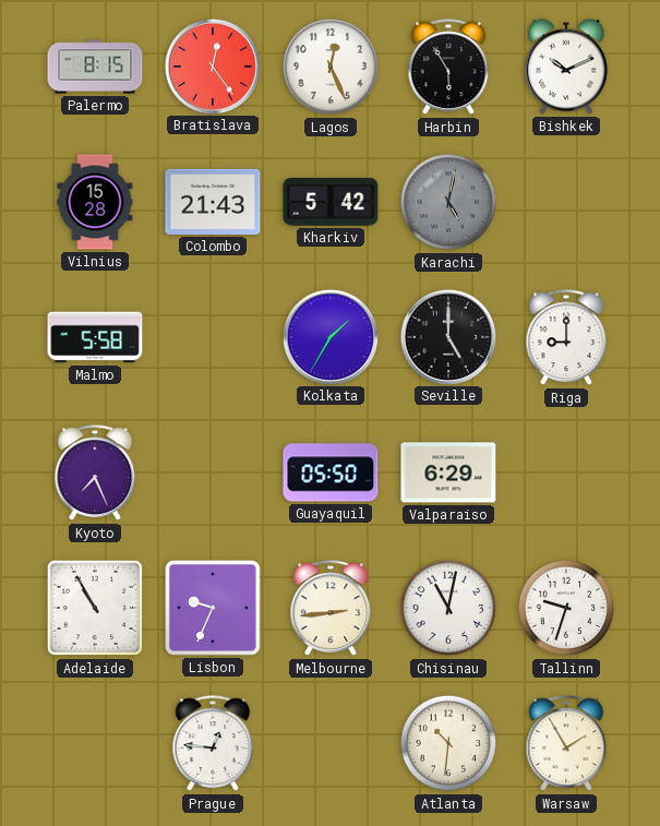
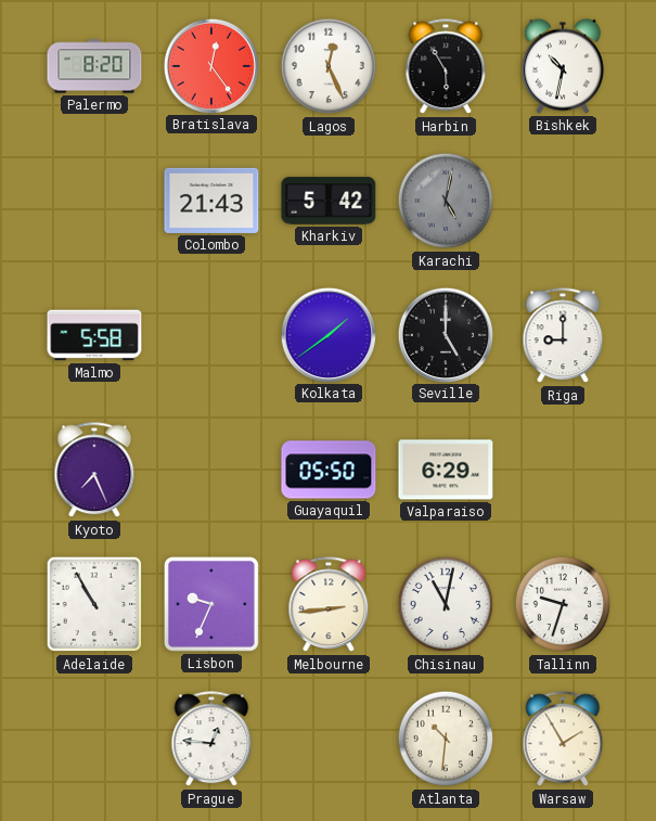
Palermo: 8:15 -> 8:20
Bishkek: 10:11 -> 10:32
Vilnius: 15:28 -> none
Kolkata: 1:35 -> 1:39
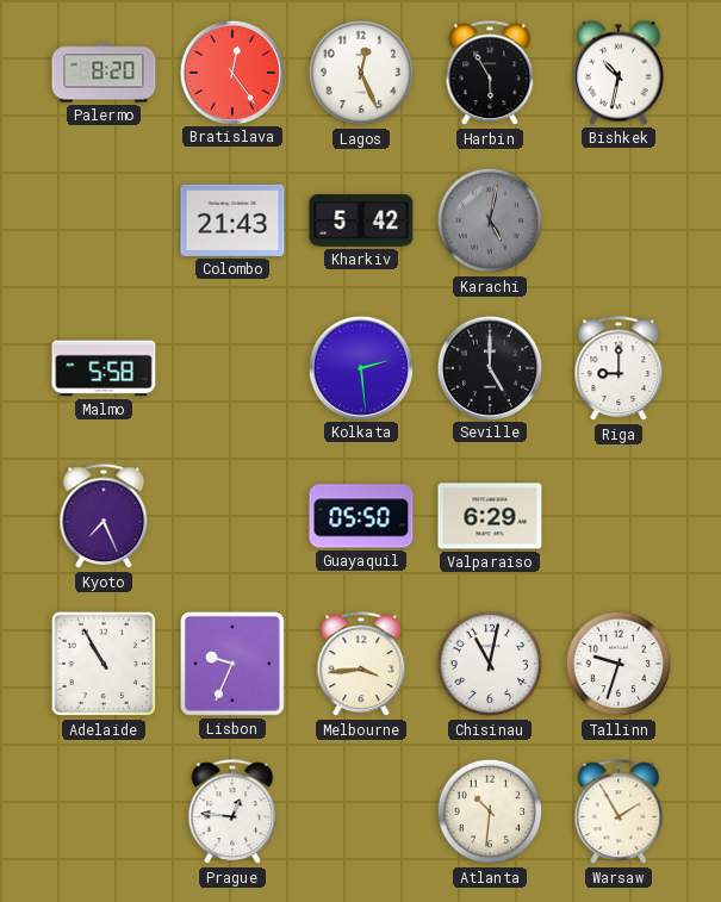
Kolkata: 1:39 -> 2:29
Melbourne: 2:44 -> 3:44
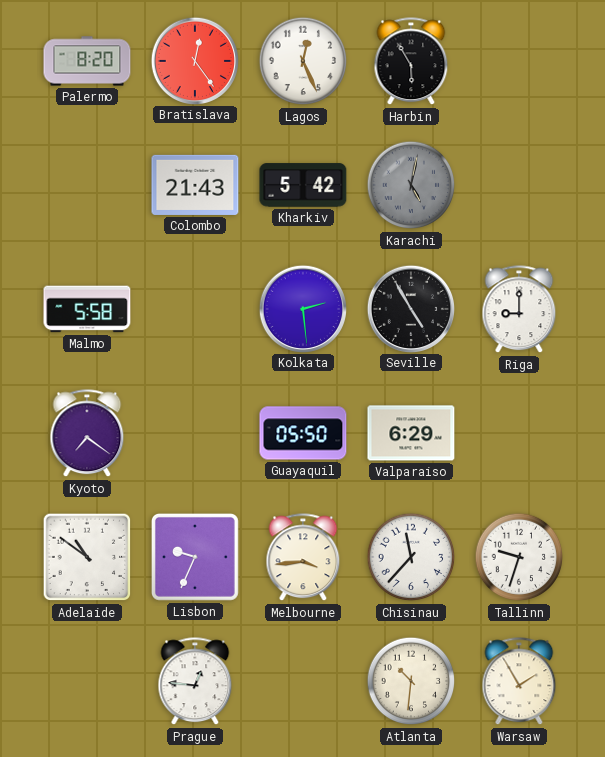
Bishkek: 10:32 -> none
Seville: 5:00 -> 4:55
Kyoto: 7:26 -> 7:21
Adelaide: 10:55 -> 10:51
Chisinau: 11:02 -> 11:37
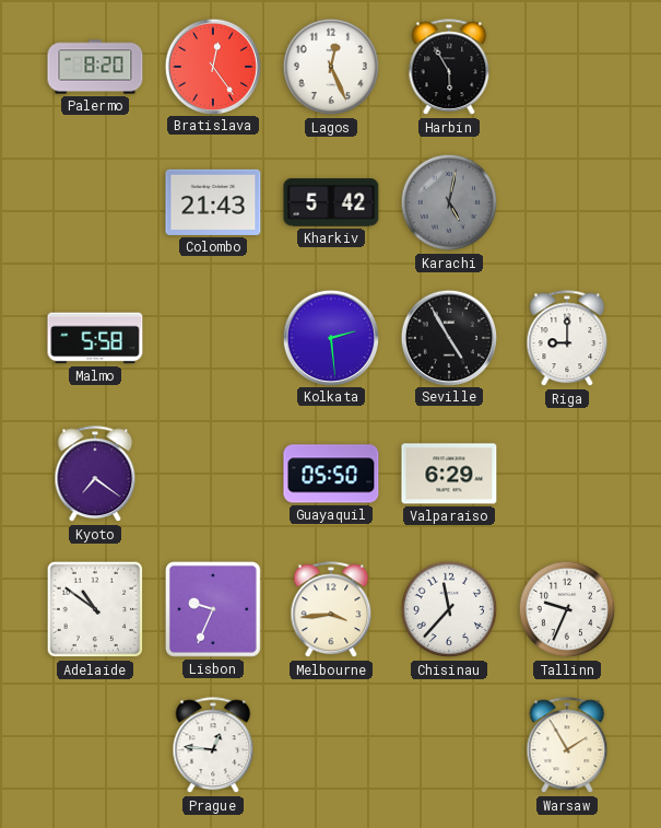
Tallinn: 9:33 -> 9:34
Atlanta: 10:31 -> none
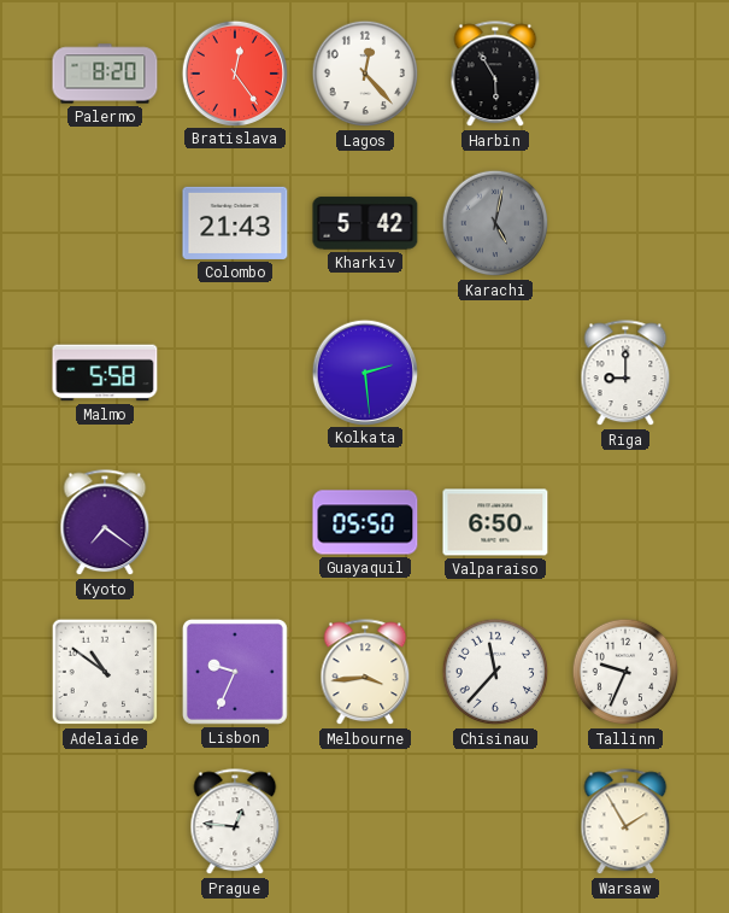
Lagos: 12:26 -> 12:23
Seville: 4:55 -> none
Valparaiso: 6:29 -> 6:50
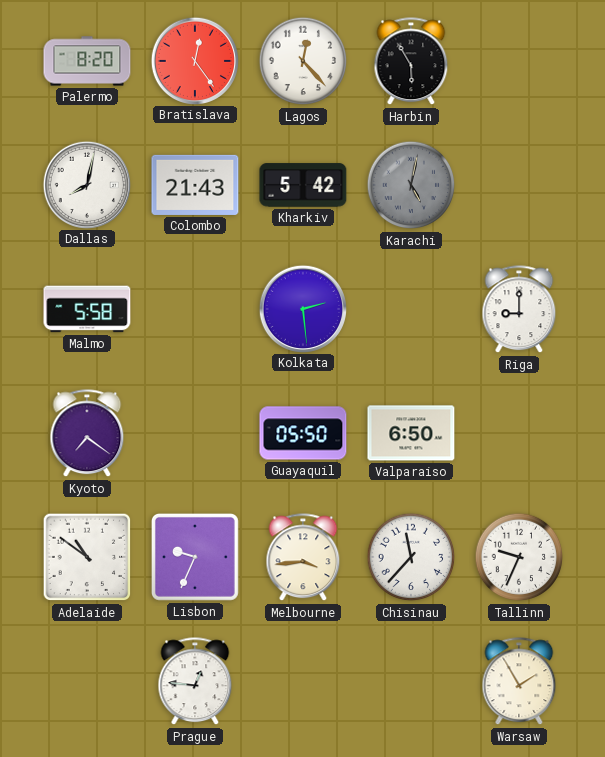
Dallas: none -> 8:02
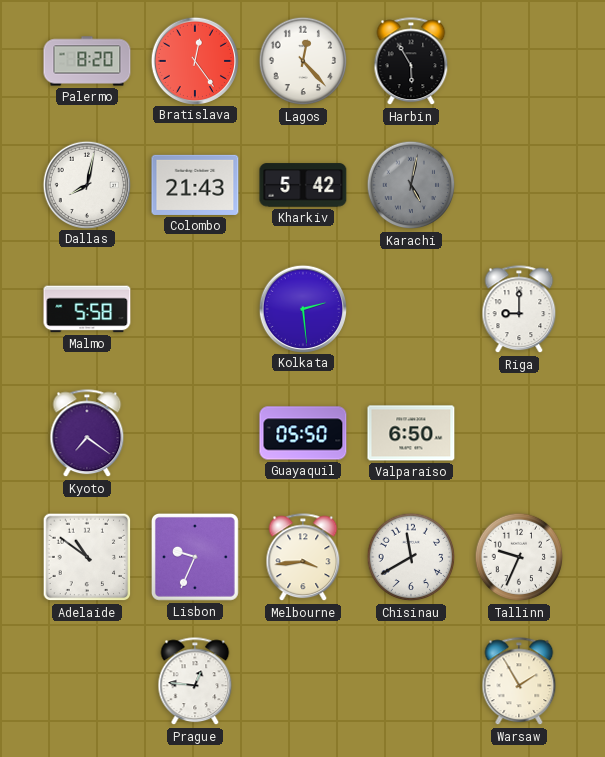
Chisinau: 11:37 -> 11:40
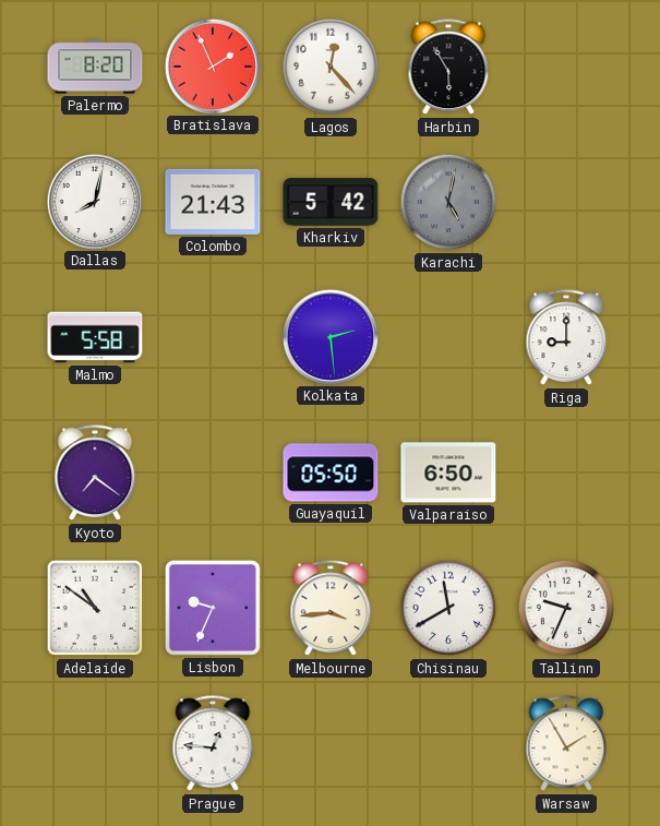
Bratislava: 12:24 -> 1:56
